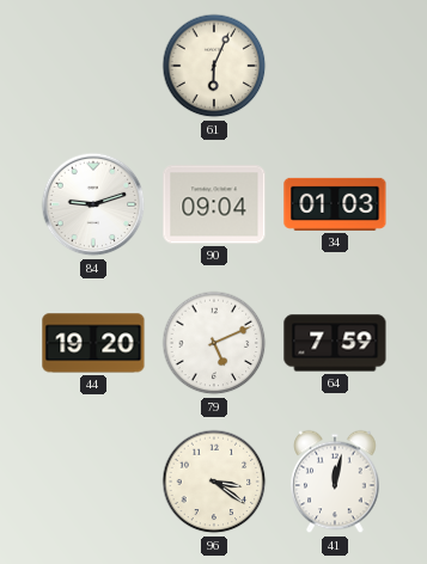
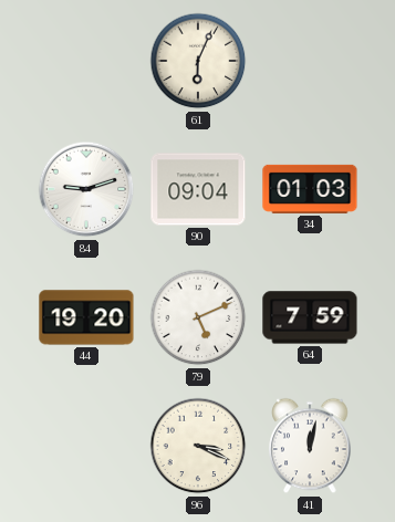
96: 3:21 -> 3:19
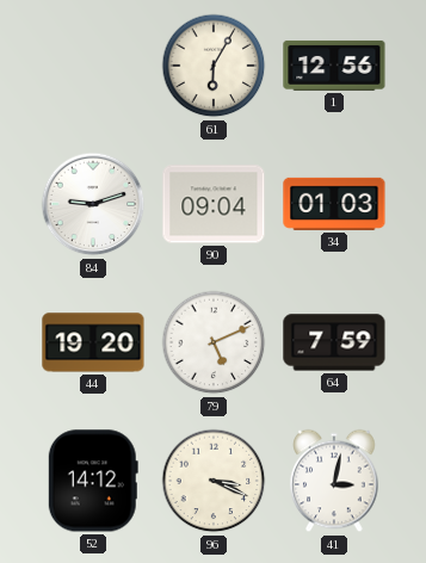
61: 6:04 -> 6:05
1: none -> 12:56
52: none -> 14:12
41: 12:02 -> 3:02
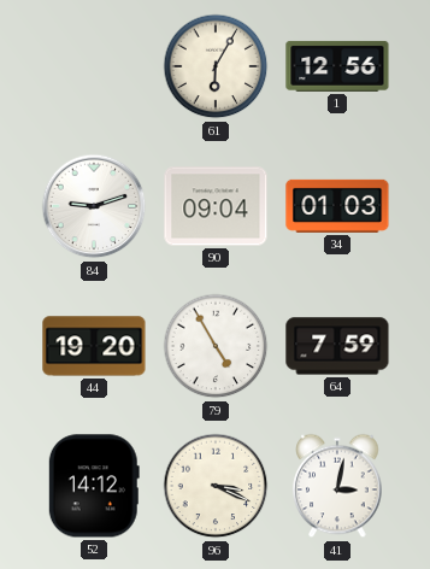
79: 5:11 -> 4:55
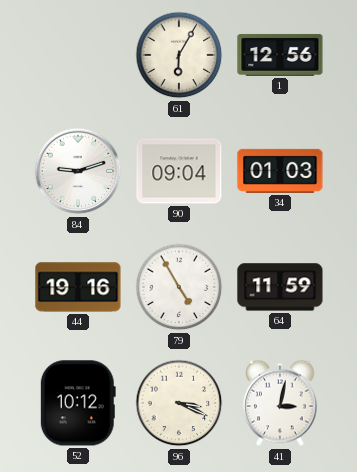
44: 19:20 -> 19:16
64: 7:59 -> 11:59
52: 14:12 -> 10:12
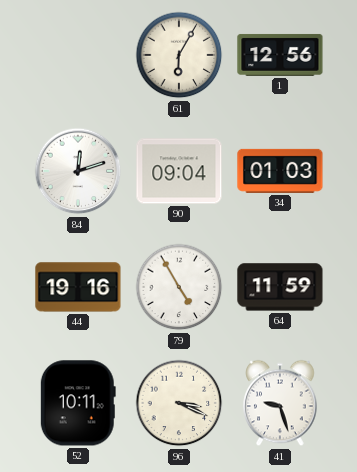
84: 9:12 -> 12:12
52: 10:12 -> 10:11
41: 3:02 -> 9:27
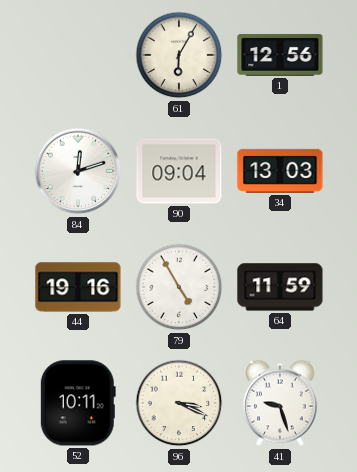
34: 01:03 -> 13:03
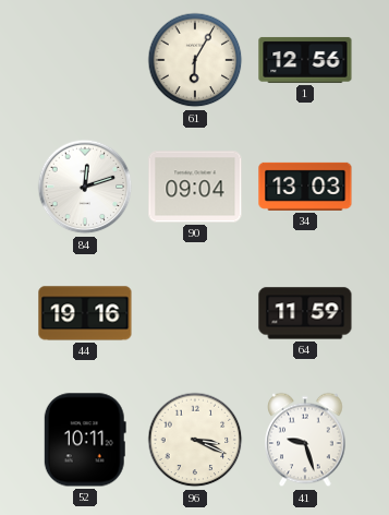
79: 4:55 -> none
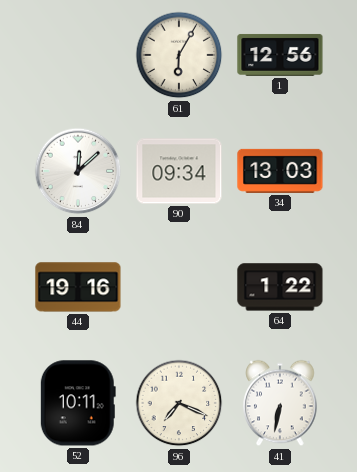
84: 12:12 -> 12:08
90: 09:04 -> 09:34
64: 11:59 -> 1:22
96: 3:19 -> 7:19
41: 9:27 -> 6:32
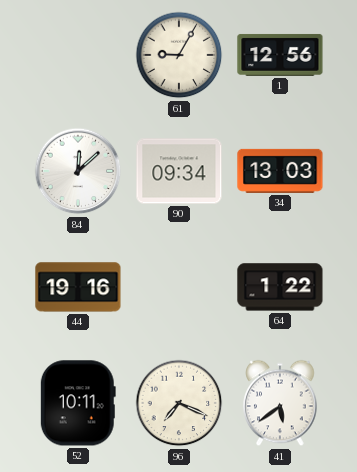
61: 6:05 -> 9:05
41: 6:32 -> 5:39
